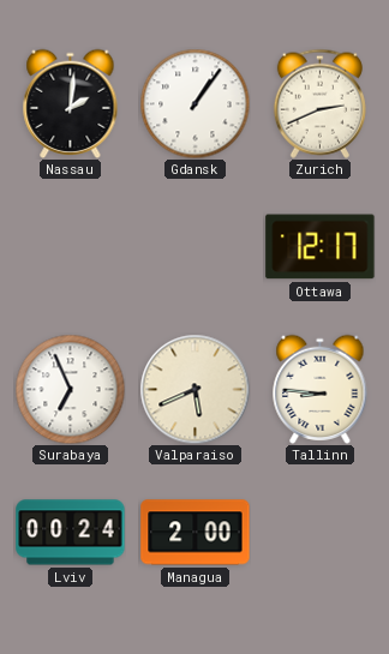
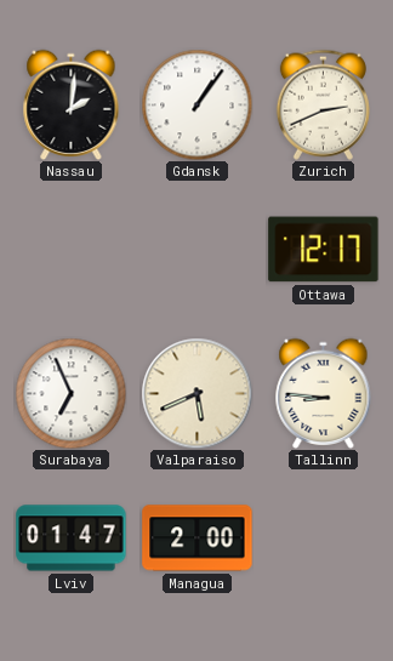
Lviv: 00:24 -> 01:47
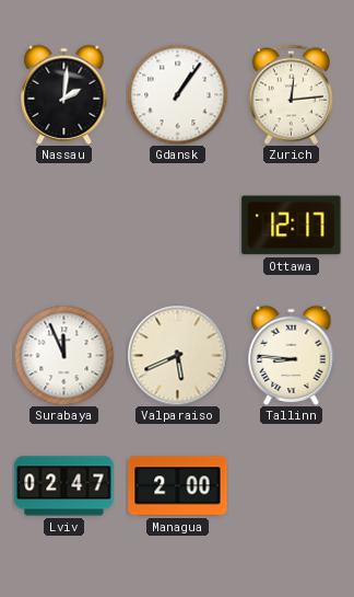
Zurich: 2:41 -> 12:14
Surabaya: 6:56 -> 11:56
Lviv: 01:47 -> 02:47
